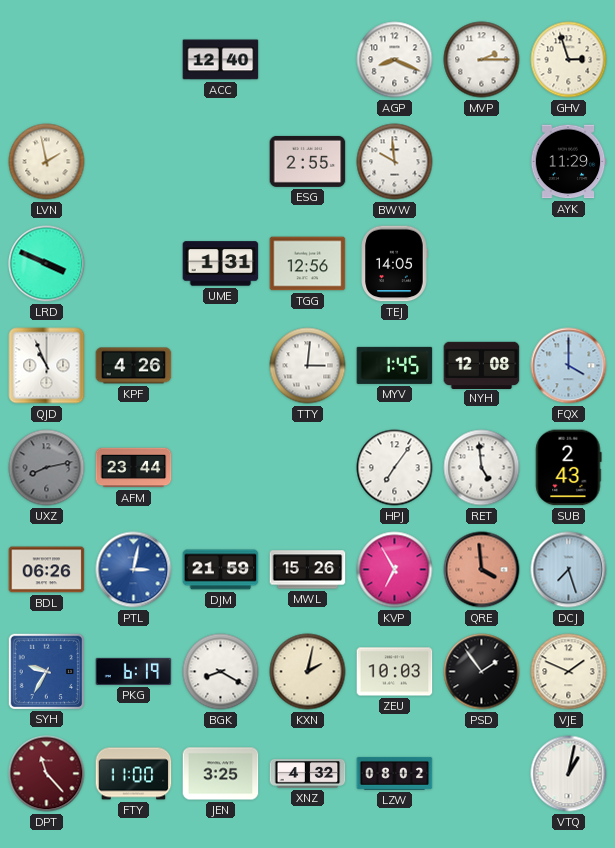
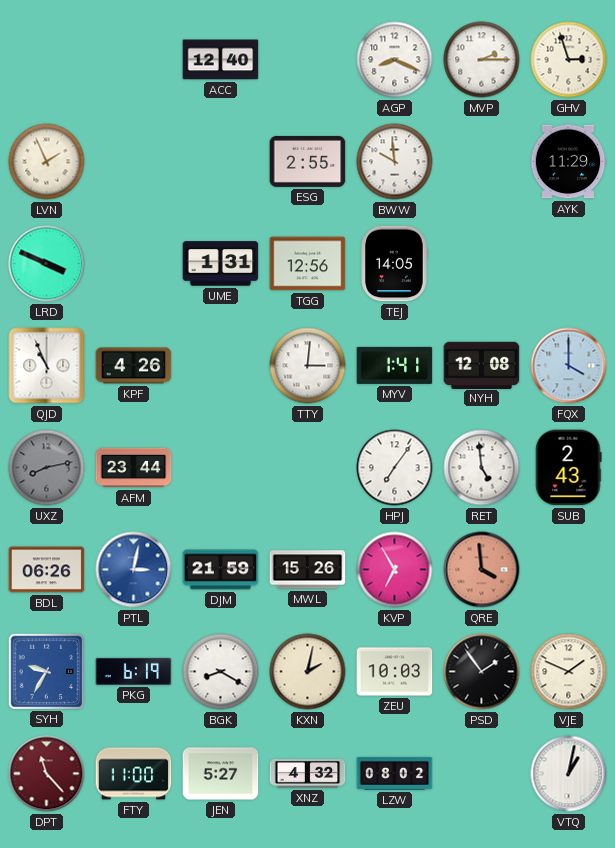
LVN: 1:58 -> 1:56
MYV: 1:45 -> 1:41
DCJ: 7:27 -> none
JEN: 3:25 -> 5:27
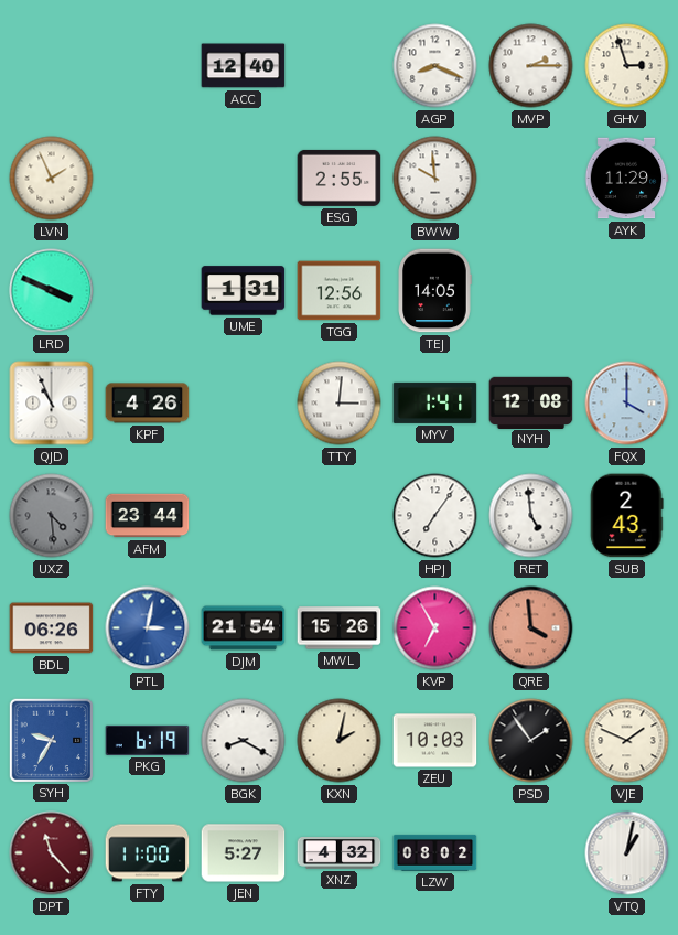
UXZ: 8:13 -> 4:29
DJM: 21:59 -> 21:54
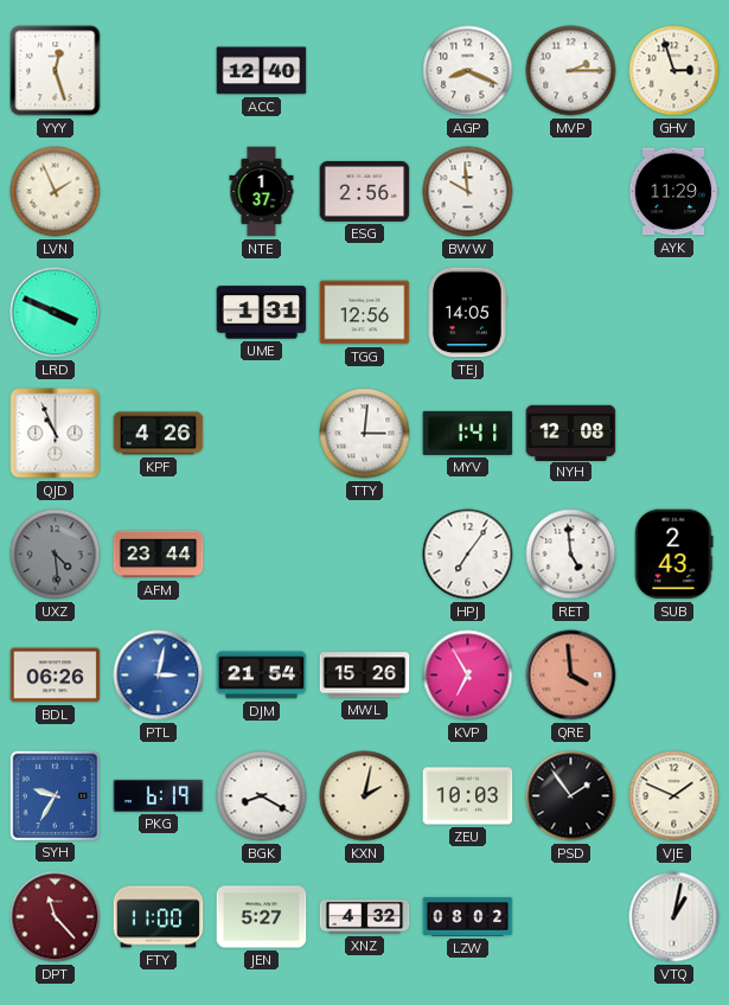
YYY: none -> 12:27
NTE: none -> 1:37
ESG: 2:55 -> 2:56
FQX: 4:00 -> none
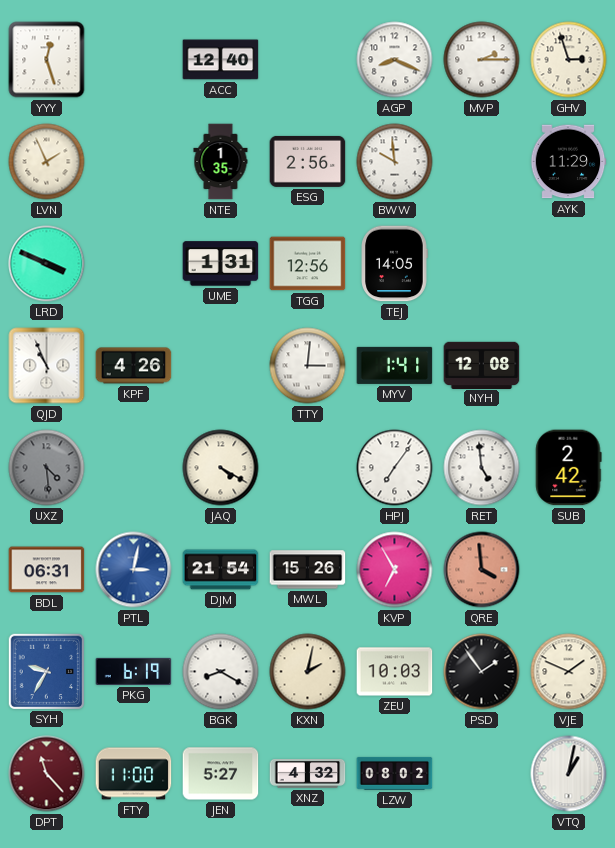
NTE: 1:37 -> 1:35
AFM: 23:44 -> none
JAQ: none -> 4:20
SUB: 2:43 -> 2:42
BDL: 06:26 -> 06:31
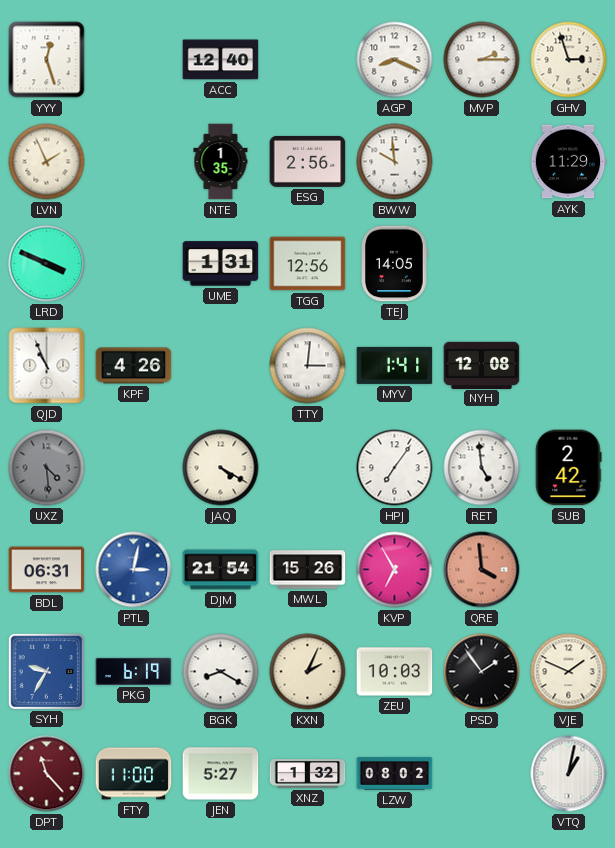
KXN: 2:02 -> 2:04
XNZ: 4:32 -> 1:32
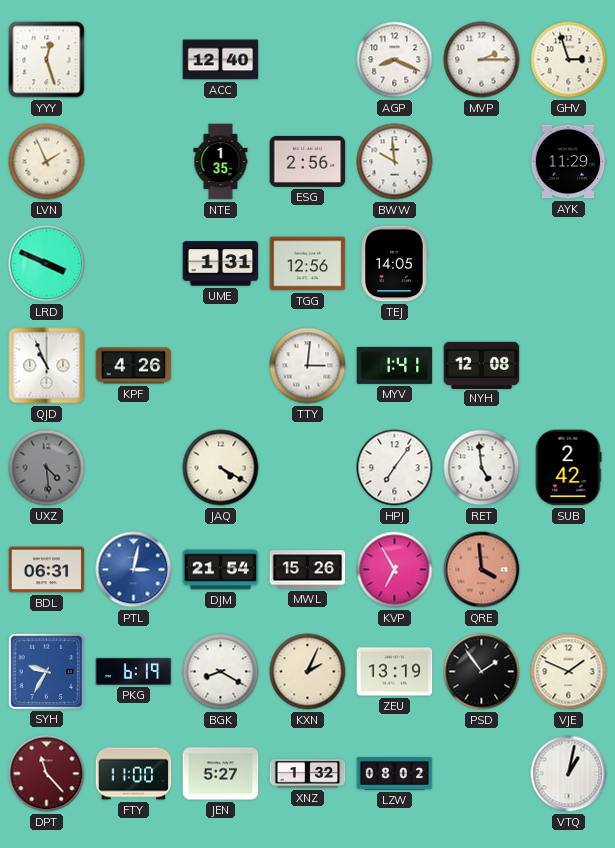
ZEU: 10:03 -> 13:19
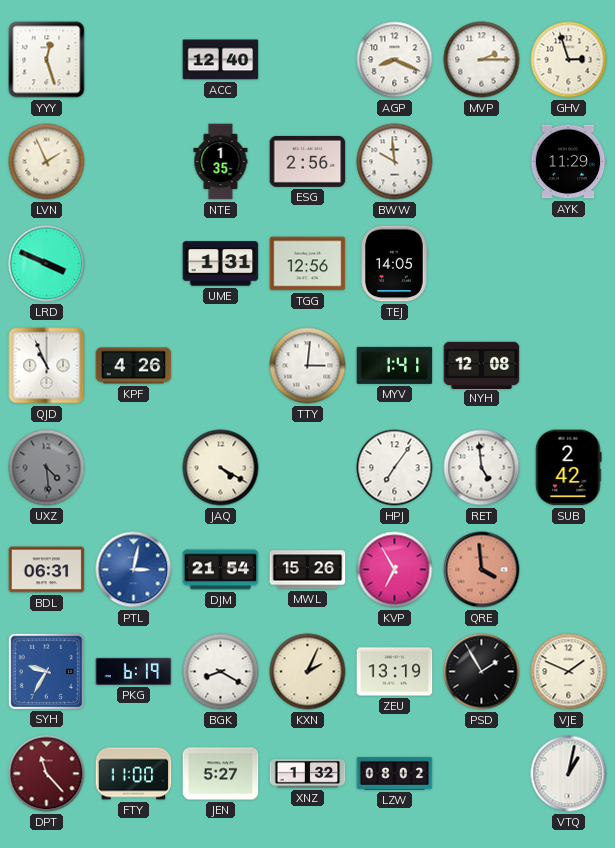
PSD: 1:54 -> 1:55
